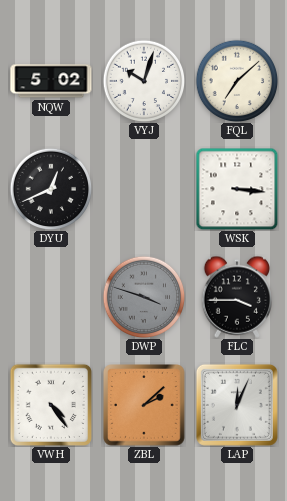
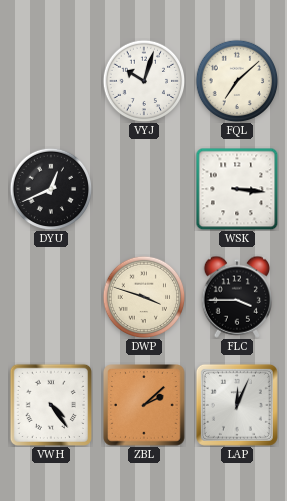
NQW: 5:02 -> none
DWP dial: grey -> cream
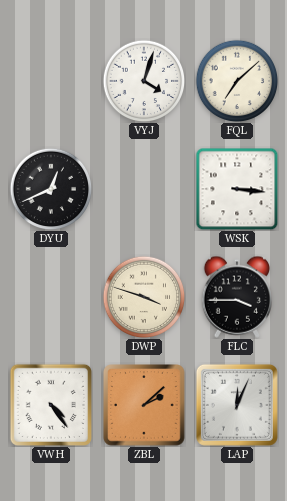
VYJ: 10:03 -> 4:03
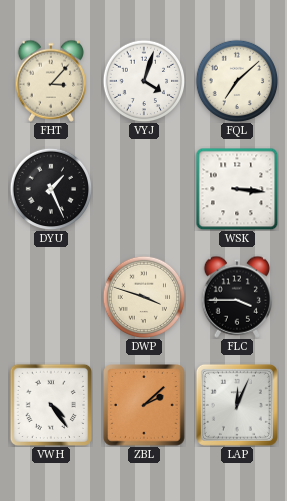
FHT: none -> 3:07
DYU: 12:41 -> 1:26
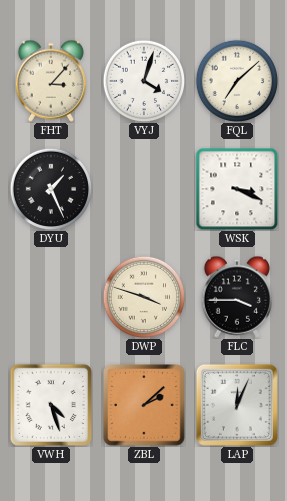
WSK: 3:16 -> 3:19
VWH: 4:24 -> 4:27
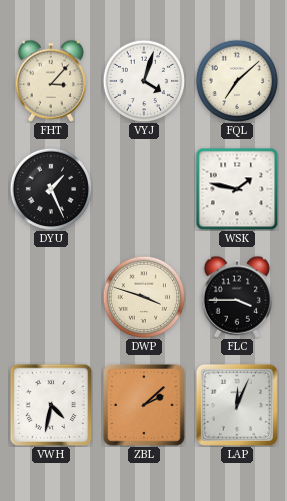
WSK: 3:19 -> 1:47
VWH: 4:27 -> 4:32
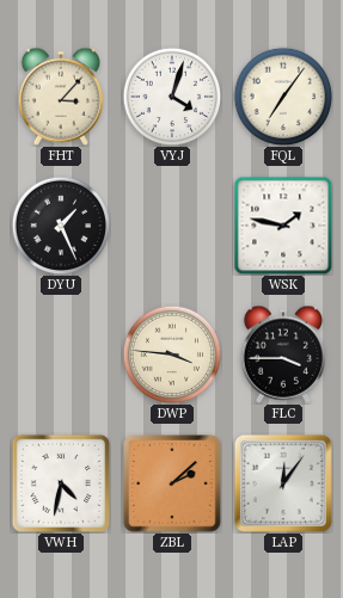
FQL: 7:08 -> 7:06
DWP: 3:48 -> 3:46
LAP: 12:04 -> 12:06
